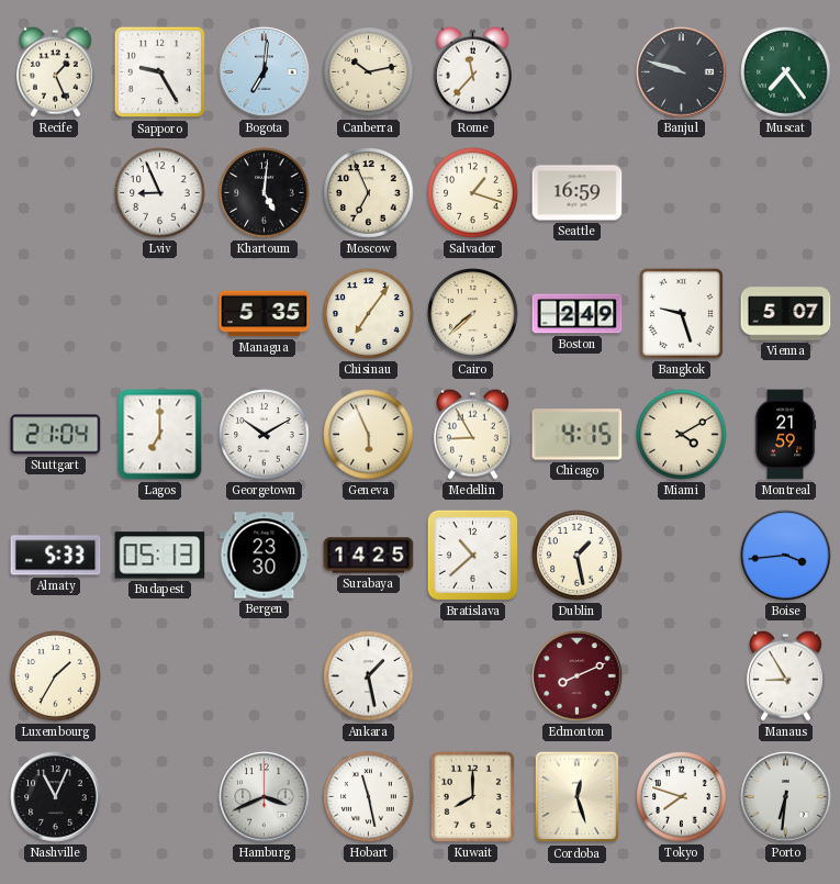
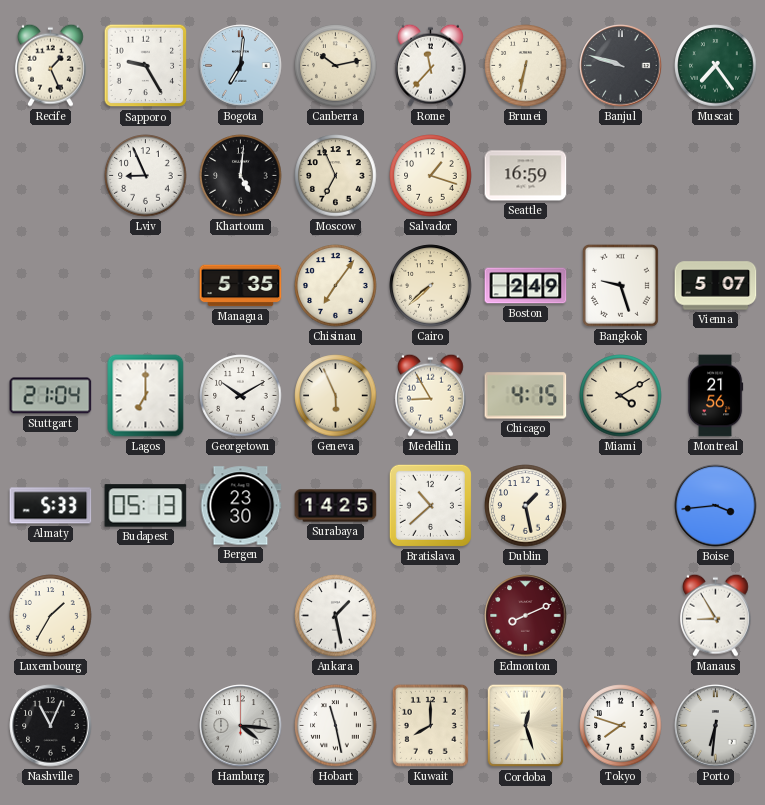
Brunei: none -> 6:32
Montreal: 21:59 -> 21:56
Hamburg: 3:41 -> 4:16
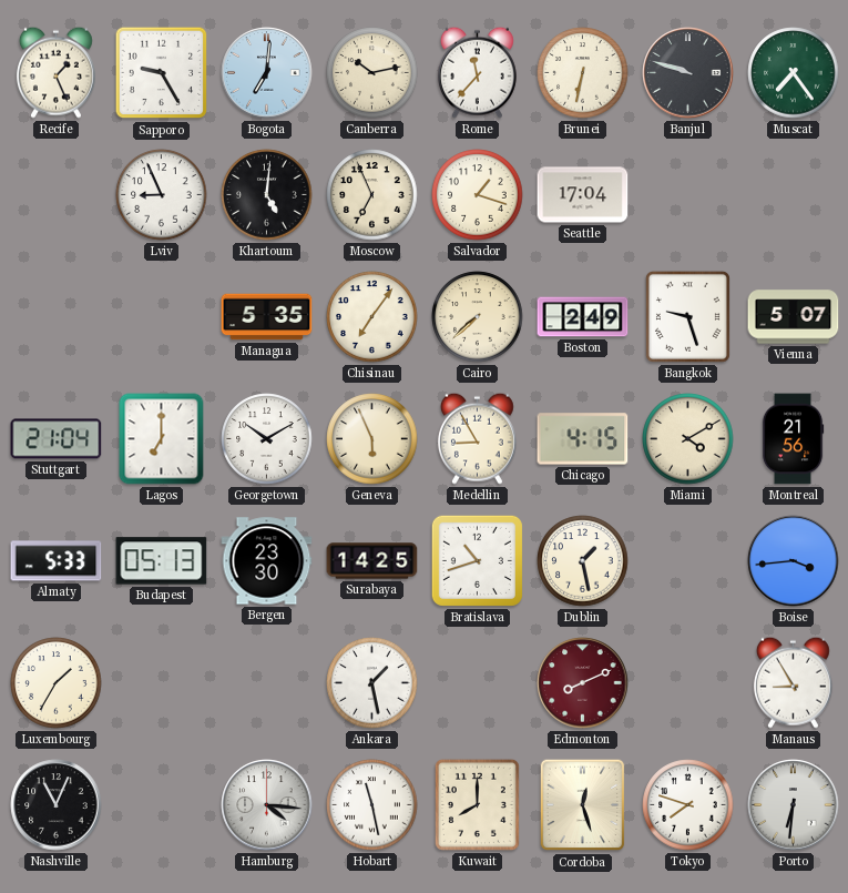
Seattle: 16:59 -> 17:04
Bratislava: 10:38 -> 10:42
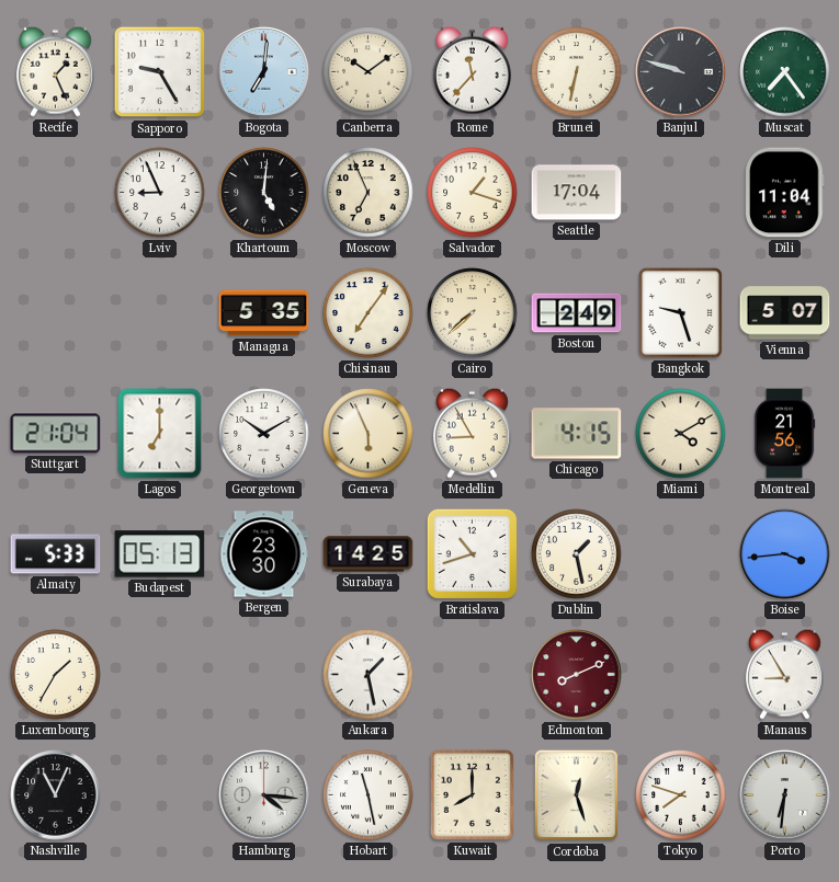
Canberra: 10:13 -> 10:09
Dili: none -> 11:04
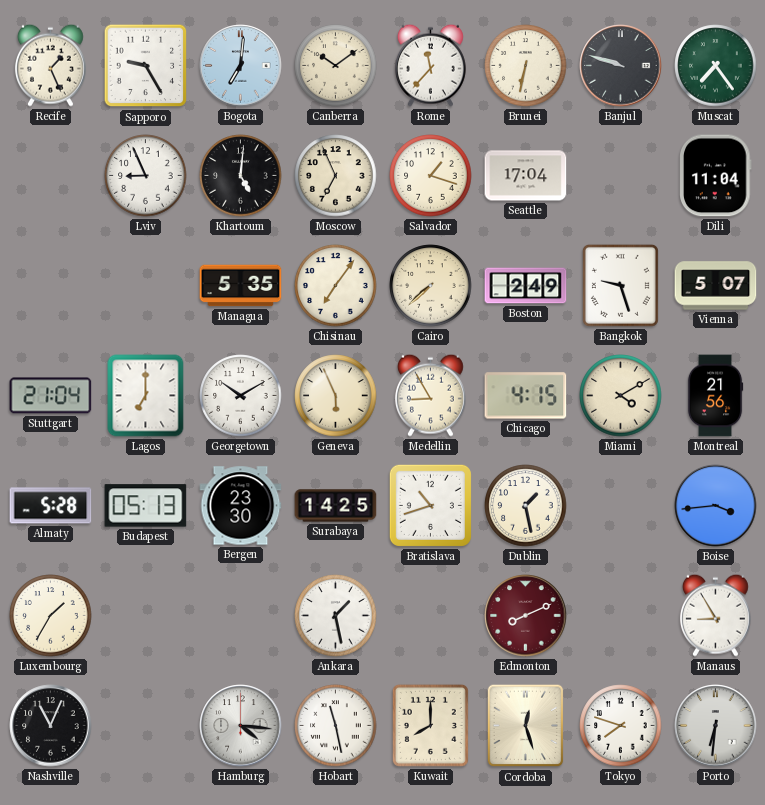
Almaty: 5:33 -> 5:28
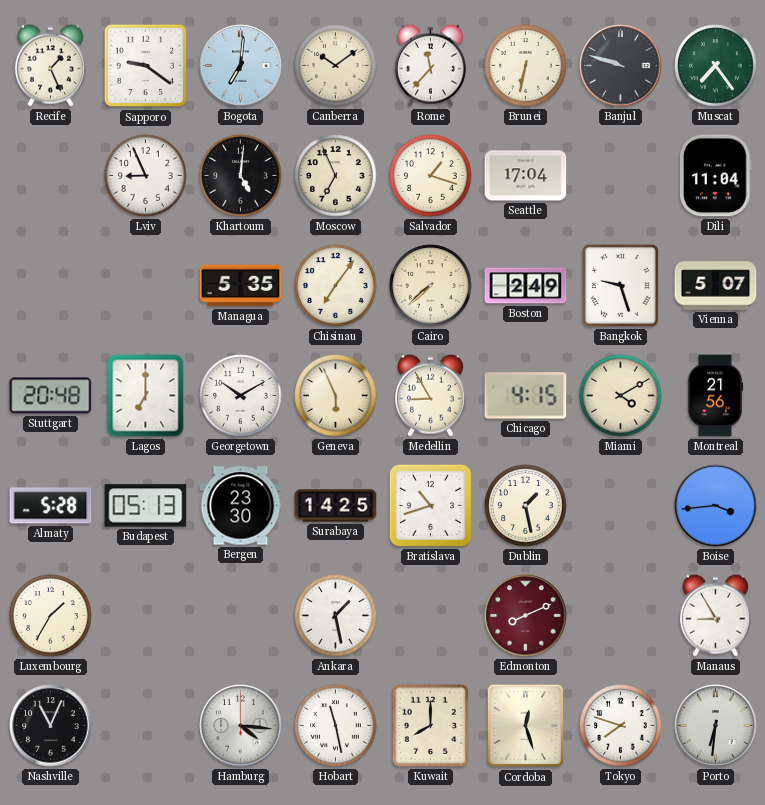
Sapporo: 9:25 -> 9:21
Stuttgart: 21:04 -> 20:48
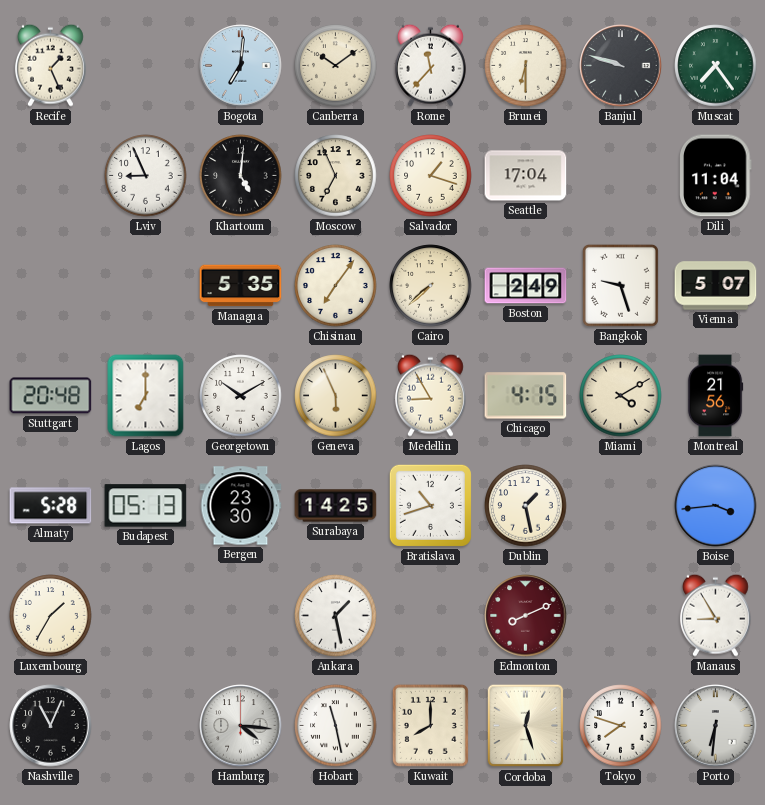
Sapporo: 9:21 -> none
Brunei: 6:32 -> 6:30
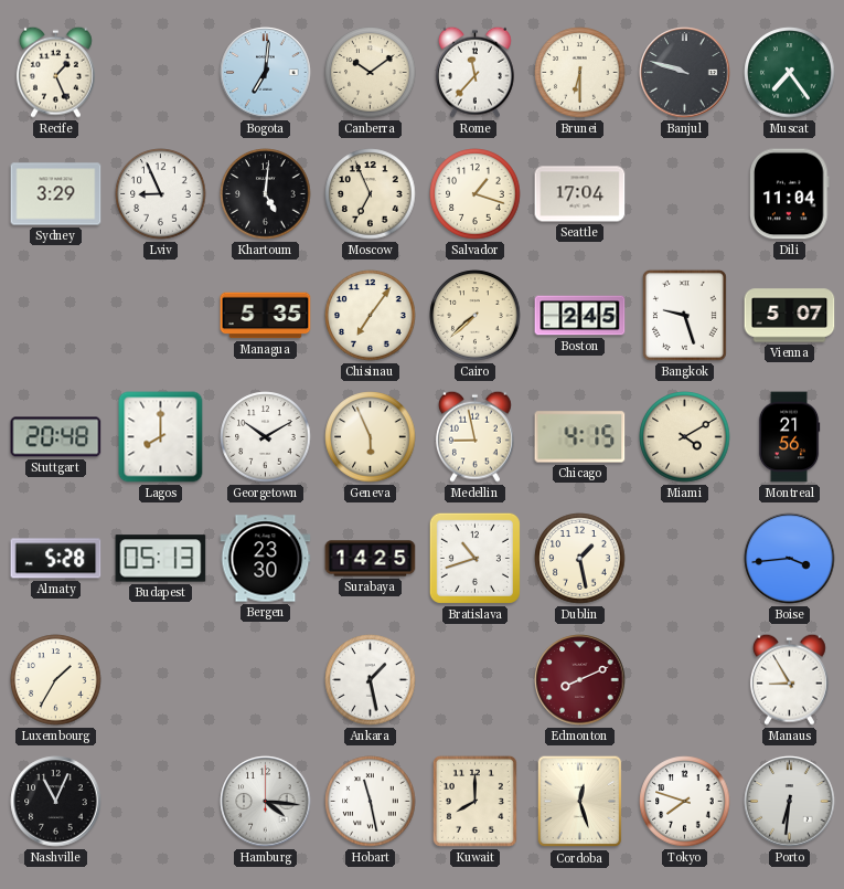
Sydney: none -> 3:29
Boston: 2:49 -> 2:45
Lagos: 7:00 -> 8:00
Medellin: 8:55 -> 8:58
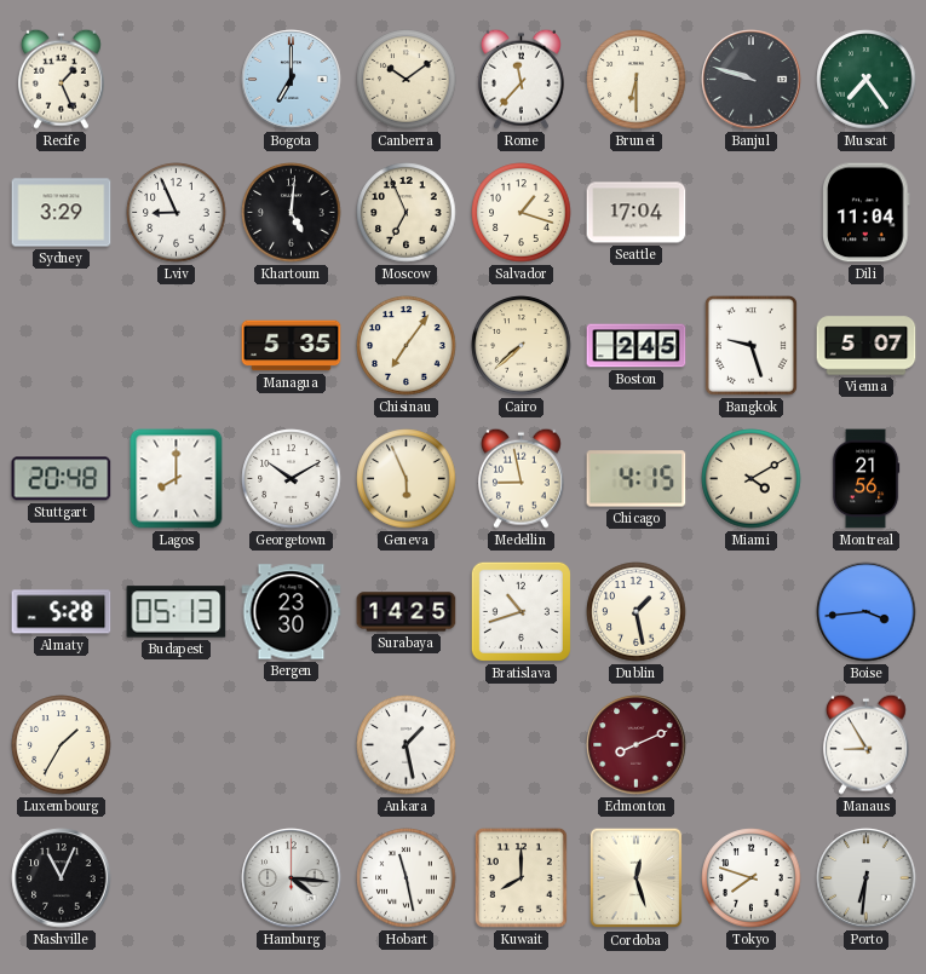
Bogota: 7:01 -> 7:00
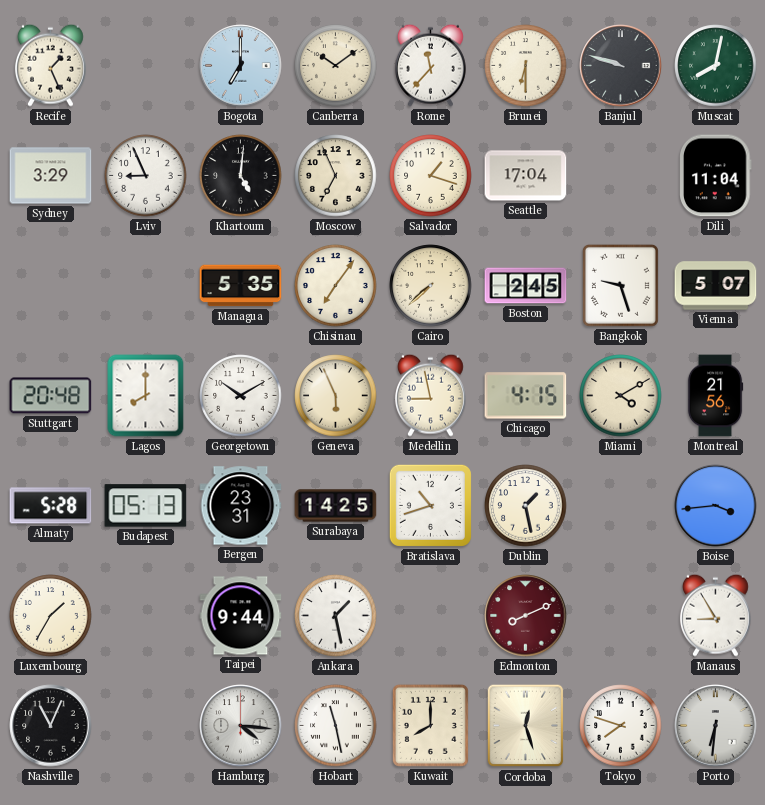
Muscat: 7:24 -> 8:02
Bergen: 23:30 -> 23:31
Taipei: none -> 9:44
